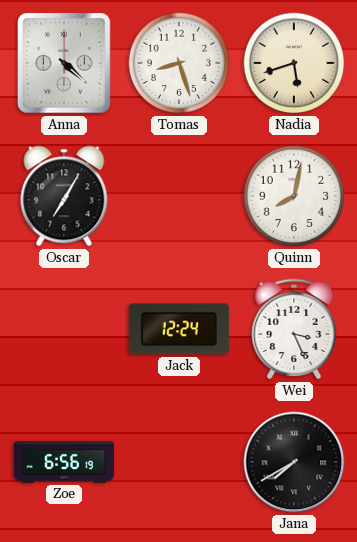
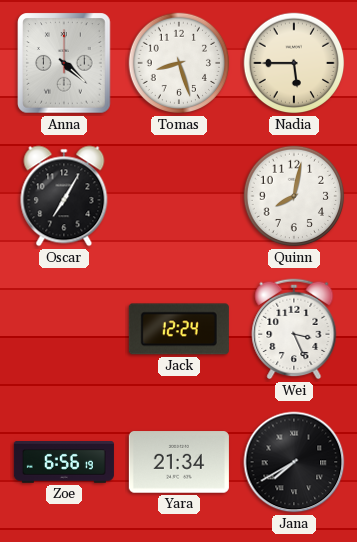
Nadia: 5:42 -> 5:45
Yara: none -> 21:34
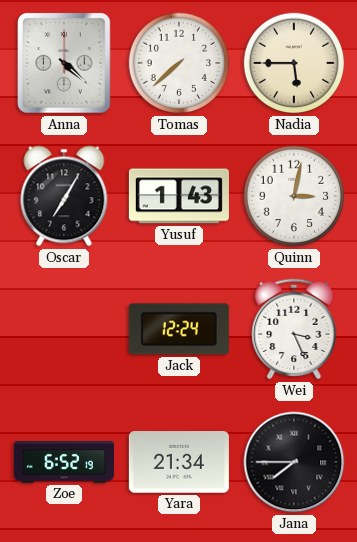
Tomas: 8:27 -> 7:38
Yusuf: none -> 1:43
Quinn: 8:02 -> 3:02
Zoe: 6:56 -> 6:52
Jana: 7:40 -> 7:45
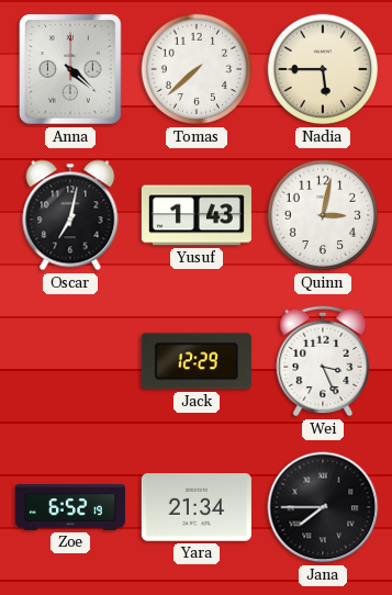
Oscar: 7:05 -> 7:02
Jack: 12:24 -> 12:29
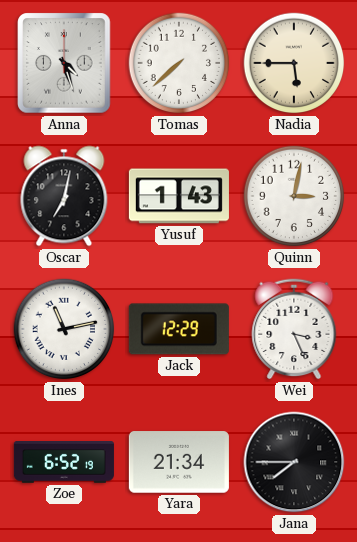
Anna: 4:22 -> 4:27
Ines: none -> 11:13
